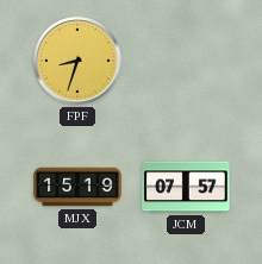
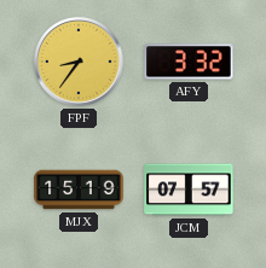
FPF: 8:33 -> 8:36
AFY: none -> 3:32
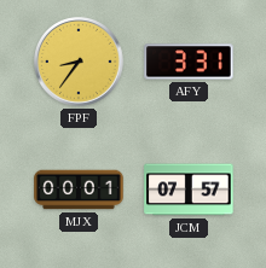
AFY: 3:32 -> 3:31
MJX: 15:19 -> 00:01
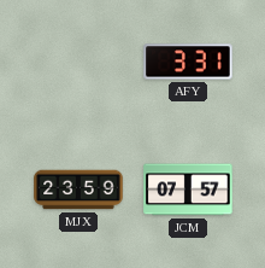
FPF: 8:36 -> none
MJX: 00:01 -> 23:59
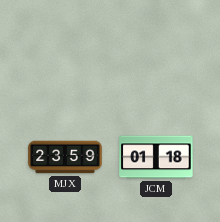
AFY: 3:31 -> none
JCM: 07:57 -> 01:18
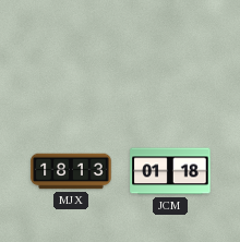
MJX: 23:59 -> 18:13
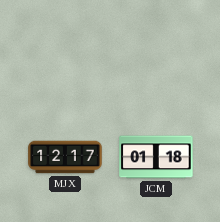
MJX: 18:13 -> 12:17
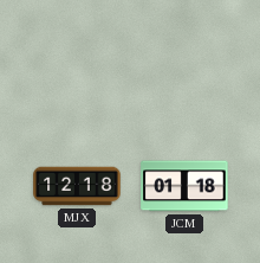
MJX: 12:17 -> 12:18
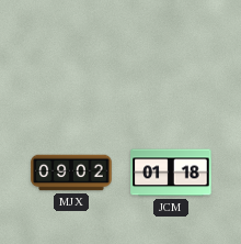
MJX: 12:18 -> 09:02
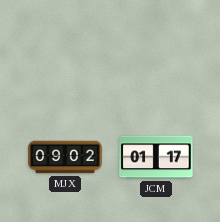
JCM: 01:18 -> 01:17
